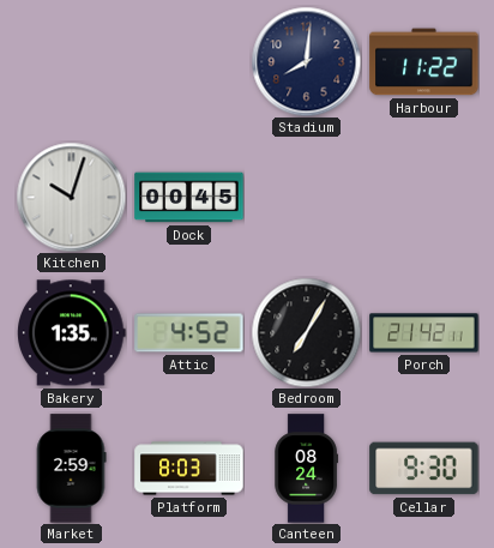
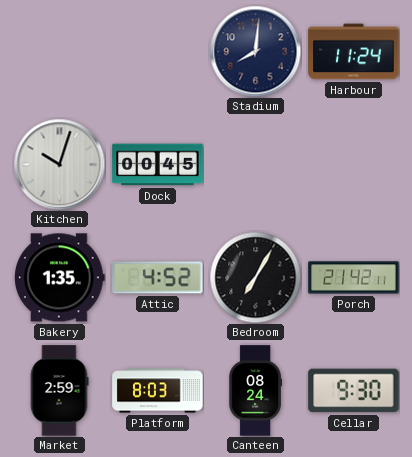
Harbour: 11:22 -> 11:24
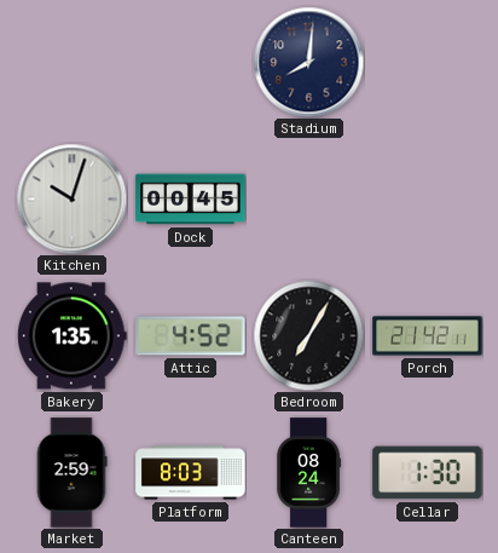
Harbour: 11:24 -> none
Cellar: 9:30 -> 1:30
